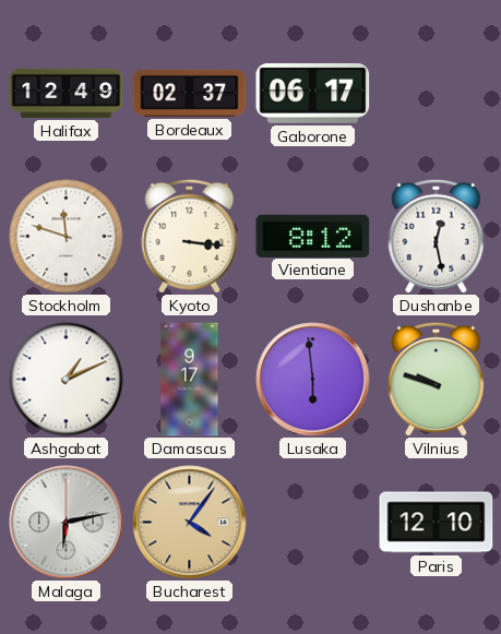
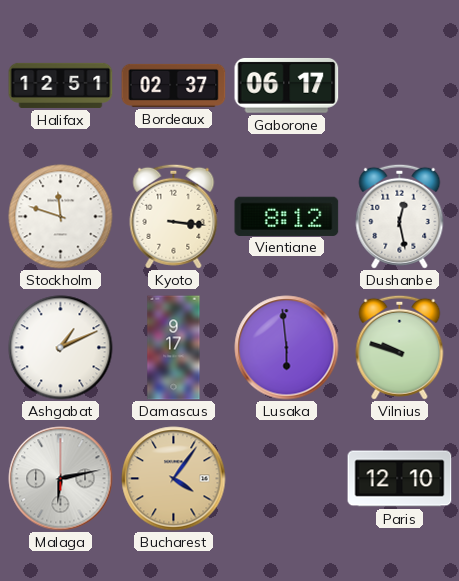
Halifax: 12:49 -> 12:51
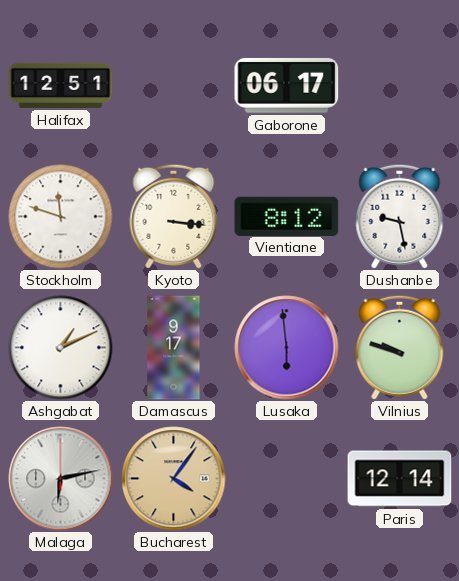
Bordeaux: 02:37 -> none
Dushanbe: 12:28 -> 9:28
Paris: 12:10 -> 12:14
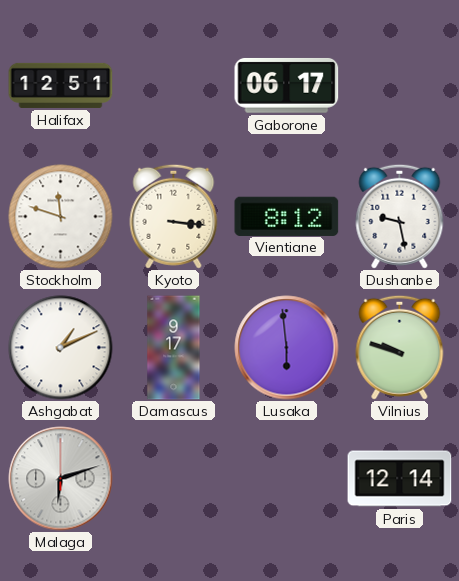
Malaga: 6:13 -> 6:12
Bucharest: 4:06 -> none
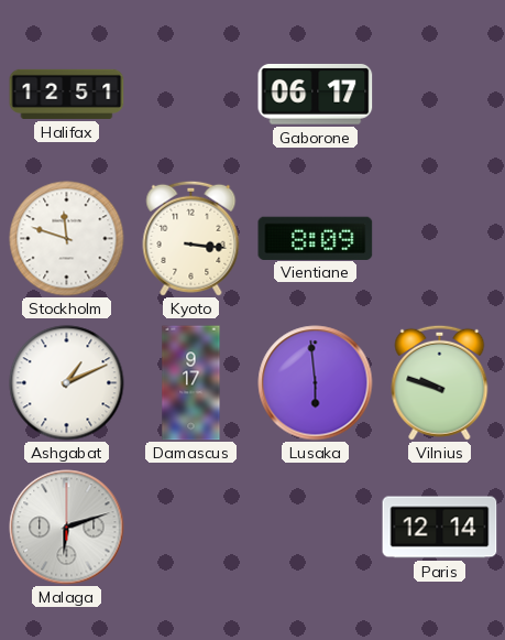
Vientiane: 8:12 -> 8:09
Dushanbe: 9:28 -> none
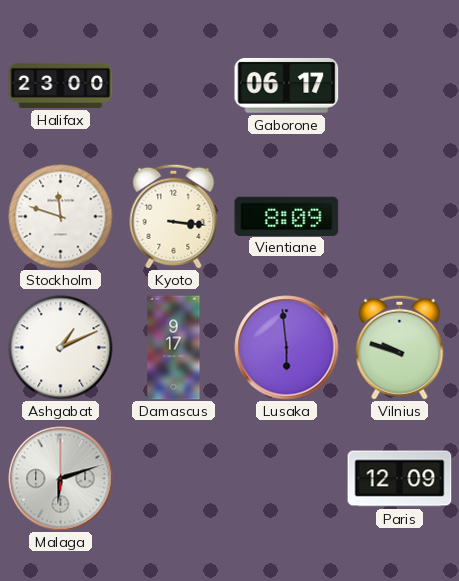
Halifax: 12:51 -> 23:00
Paris: 12:14 -> 12:09
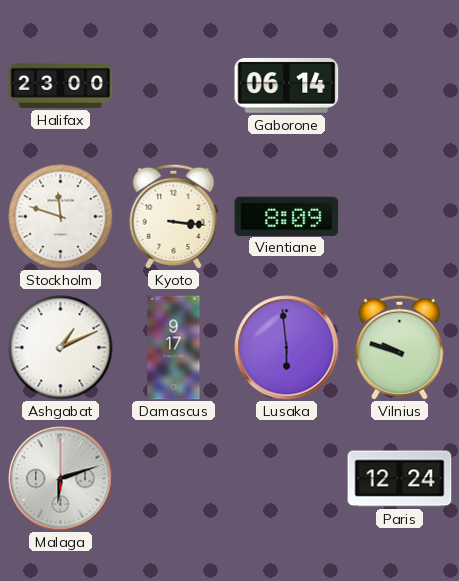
Gaborone: 06:17 -> 06:14
Paris: 12:09 -> 12:24
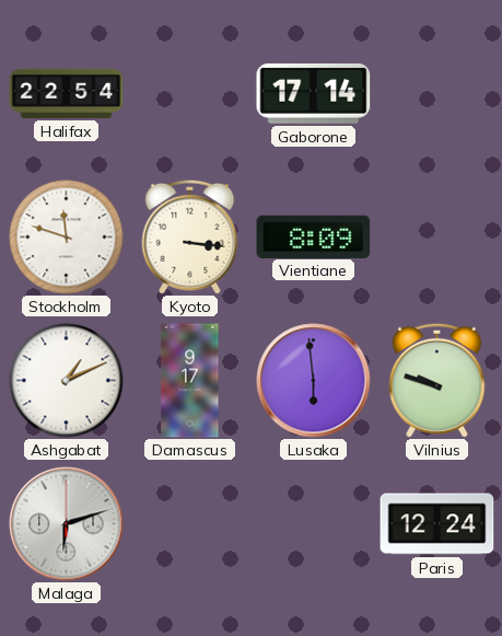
Halifax: 23:00 -> 22:54
Gaborone: 06:14 -> 17:14
